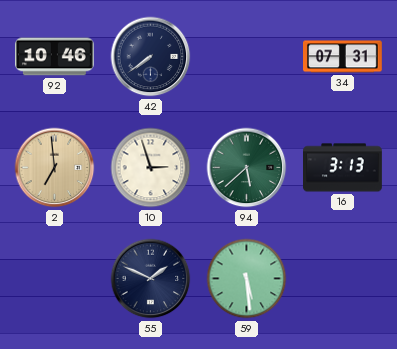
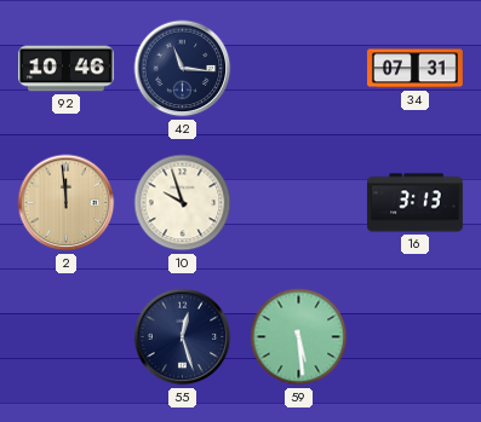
42: 7:39 -> 11:16
2: 6:59 -> 11:59
10: 2:57 -> 9:57
94: 5:38 -> none
55: 1:49 -> 12:27
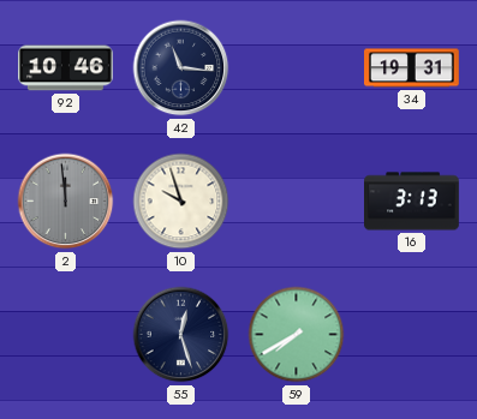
34: 07:31 -> 19:31
2 dial: champagne -> grey
59: 5:29 -> 7:40
